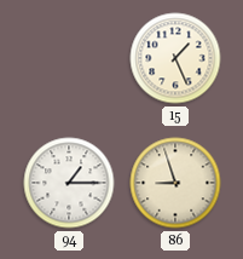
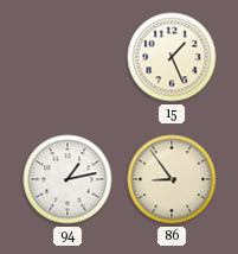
94: 1:15 -> 1:13
86: 8:57 -> 8:54
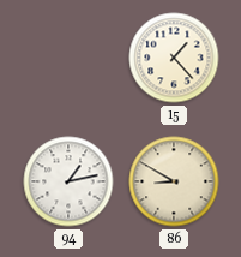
15: 1:26 -> 1:23
86: 8:54 -> 8:50
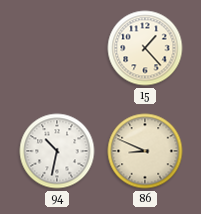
94: 1:13 -> 10:32
86: 8:50 -> 8:49
